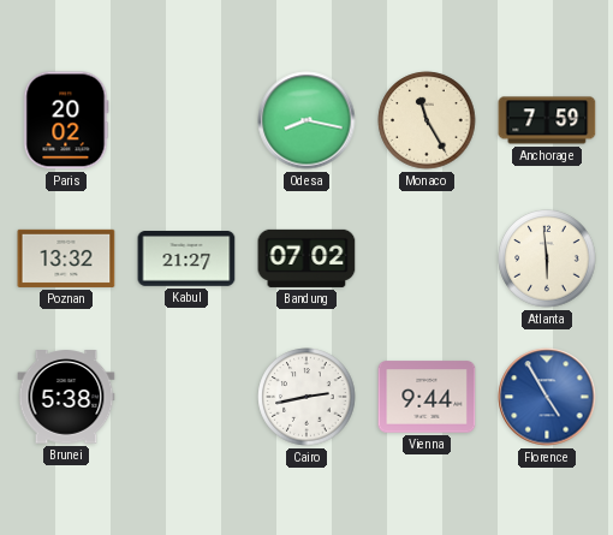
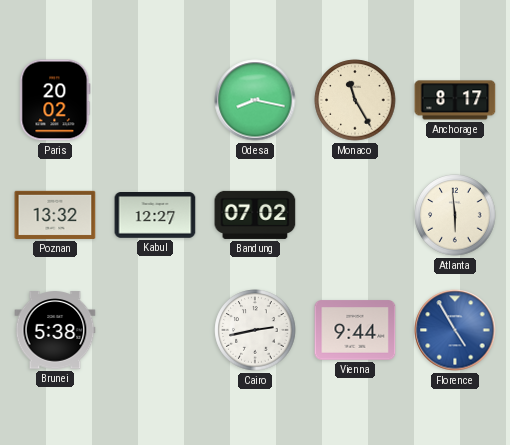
Anchorage: 7:59 -> 8:17
Kabul: 21:27 -> 12:27
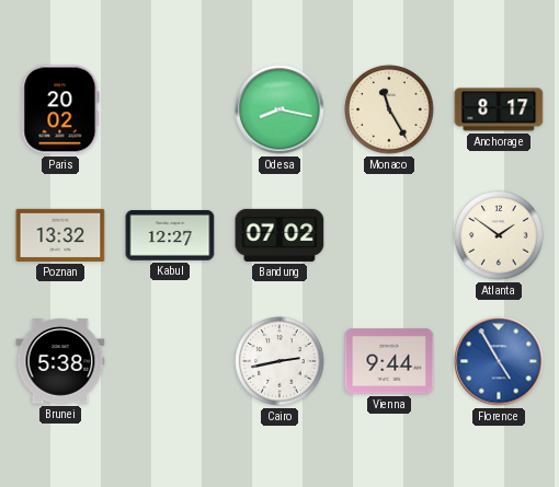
Atlanta: 5:59 -> 1:51
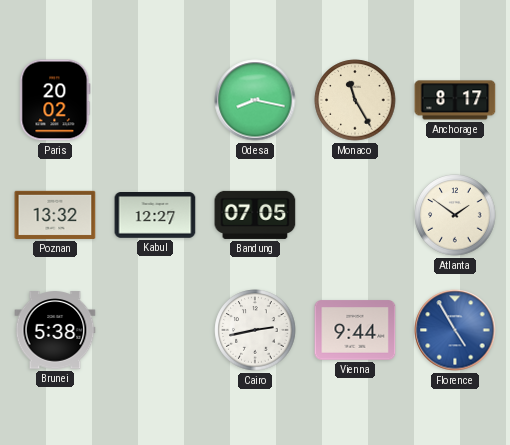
Bandung: 07:02 -> 07:05
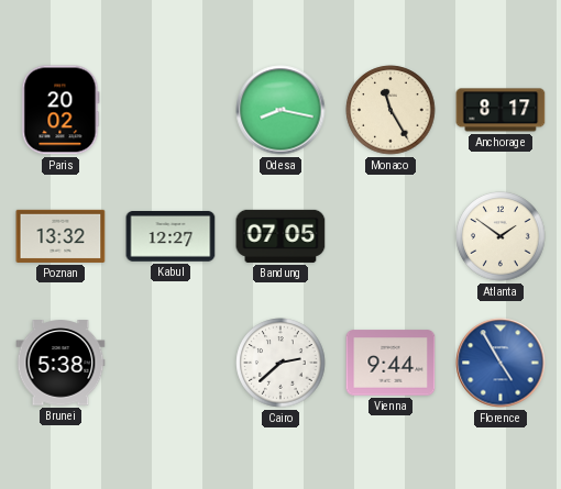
Cairo: 2:43 -> 2:38
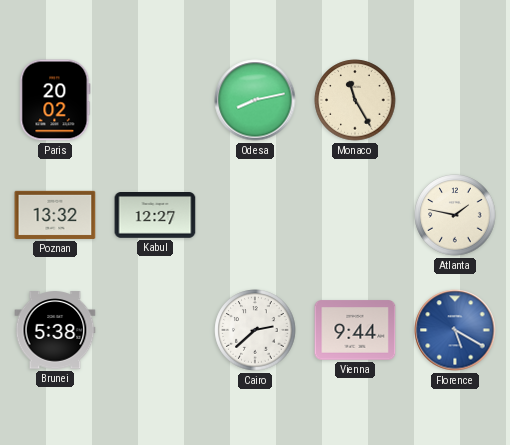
Odesa: 8:17 -> 8:13
Anchorage: 8:17 -> none
Bandung: 07:05 -> none
Atlanta: 1:51 -> 1:47
Florence: 4:55 -> 5:20
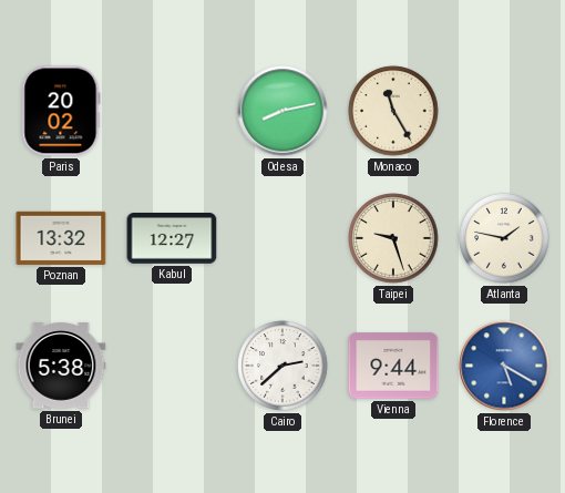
Taipei: none -> 9:27
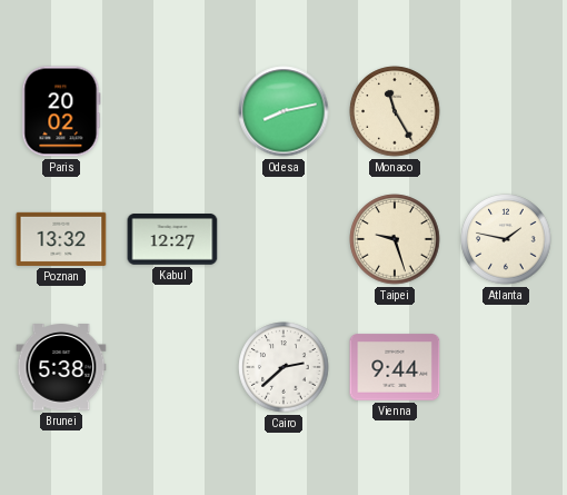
Florence: 5:20 -> none
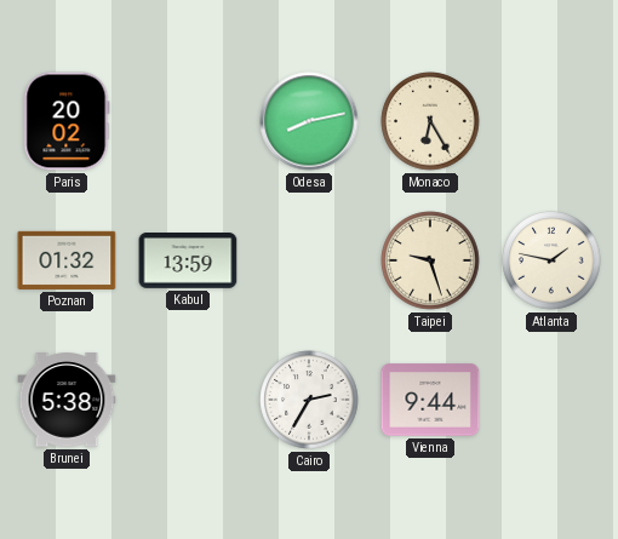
Monaco: 11:25 -> 6:25
Poznan: 13:32 -> 01:32
Kabul: 12:27 -> 13:59
Cairo: 2:38 -> 2:35
